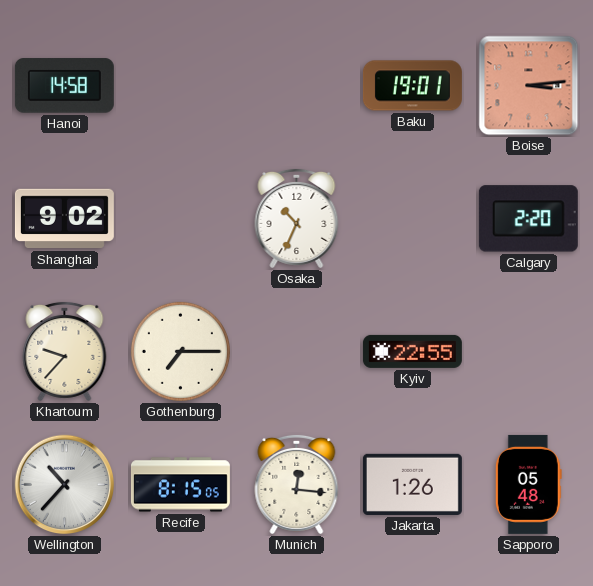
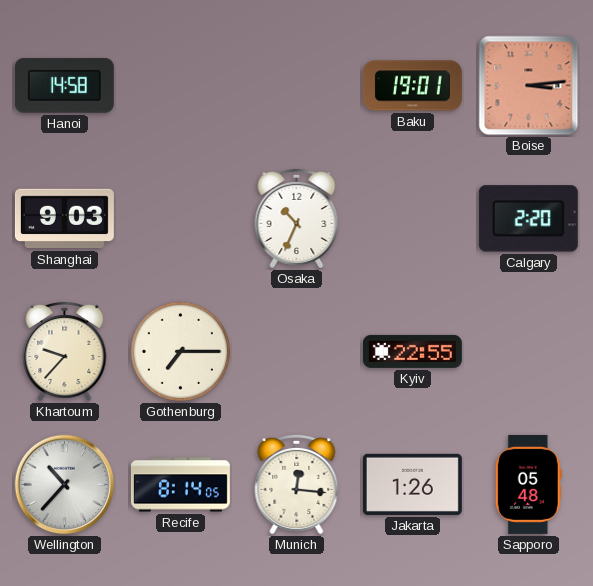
Shanghai: 9:02 -> 9:03
Recife: 8:15 -> 8:14
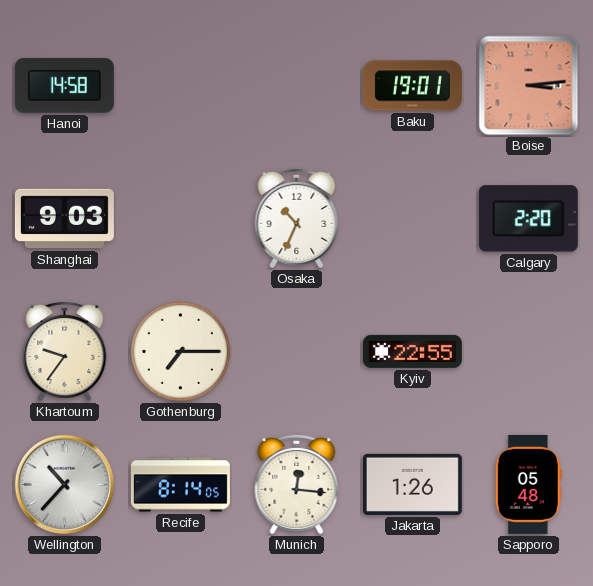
Khartoum: 9:37 -> 9:36
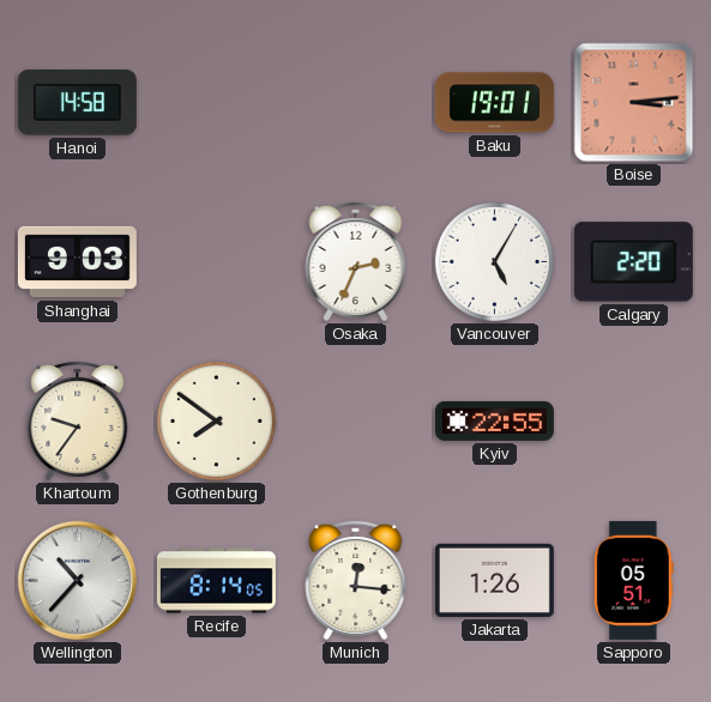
Osaka: 10:34 -> 2:34
Vancouver: none -> 5:05
Gothenburg: 7:15 -> 7:51
Sapporo: 05:48 -> 05:51
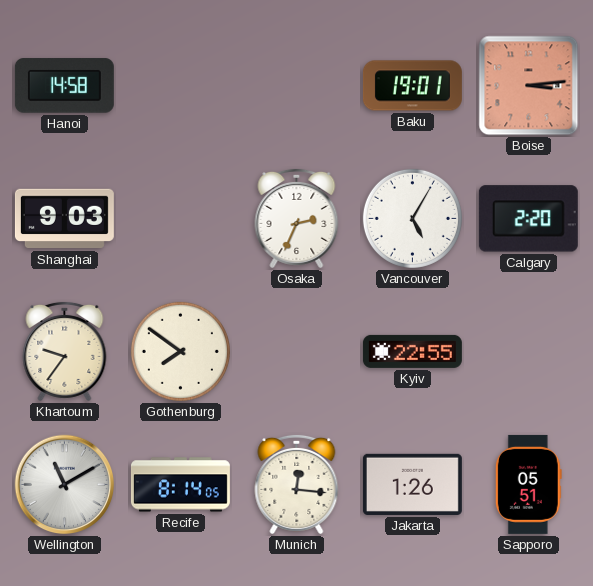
Wellington: 10:37 -> 11:10
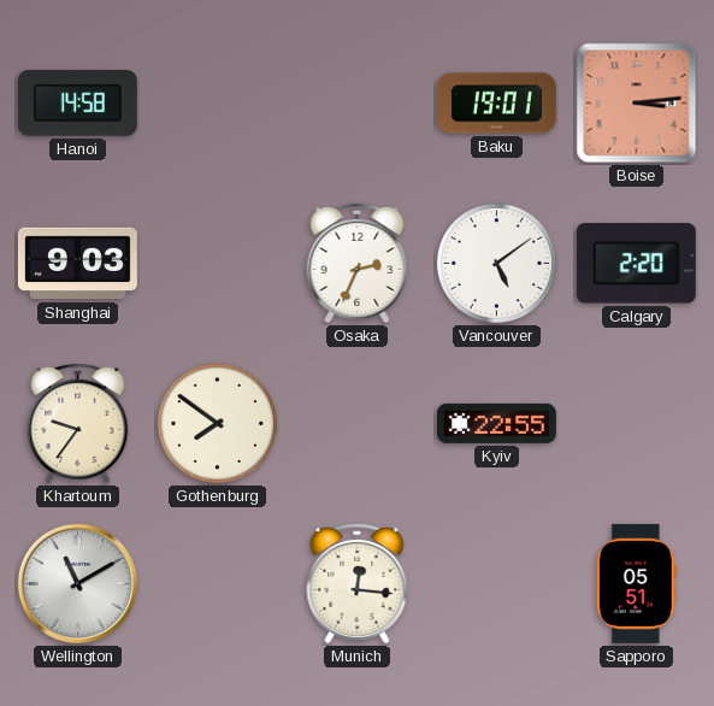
Vancouver: 5:05 -> 5:09
Recife: 8:14 -> none
Jakarta: 1:26 -> none
